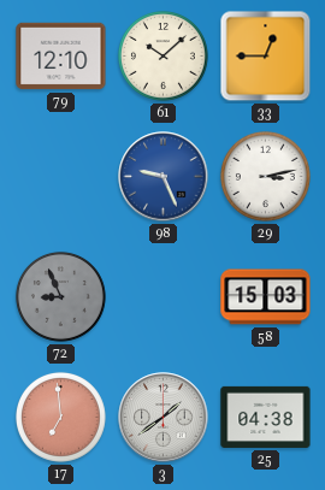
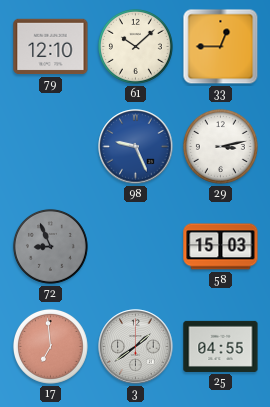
25: 04:38 -> 04:55
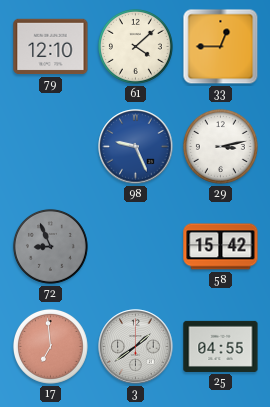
61: 10:08 -> 4:08
58: 15:03 -> 15:42
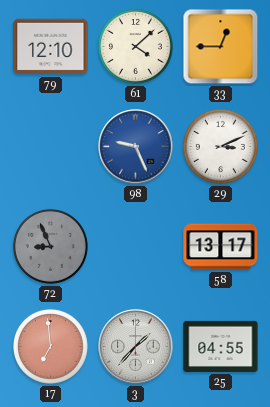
29: 3:13 -> 3:11
58: 15:42 -> 13:17
3: 1:39 -> 1:37
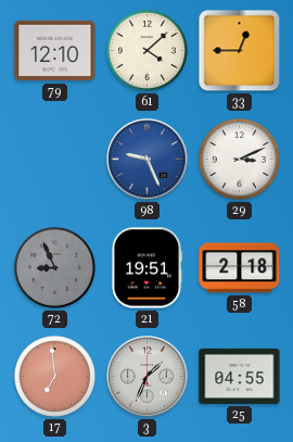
21: none -> 19:51
58: 13:17 -> 2:18
3: 1:37 -> 1:34
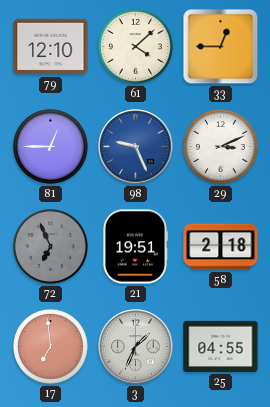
81: none -> 12:45
72: 8:56 -> 6:56
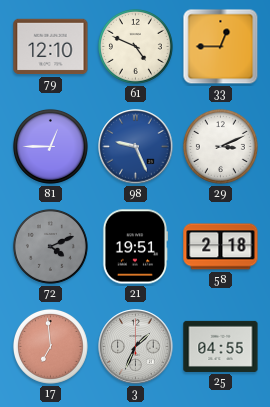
61: 4:08 -> 4:49
72: 6:56 -> 4:11
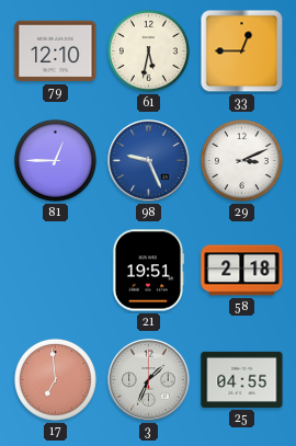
61: 4:49 -> 5:32
72: 4:11 -> none
